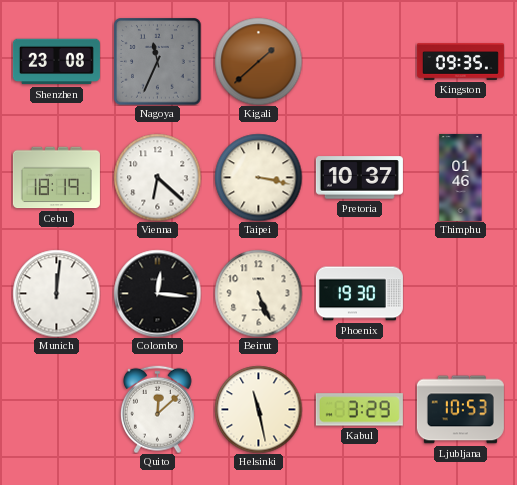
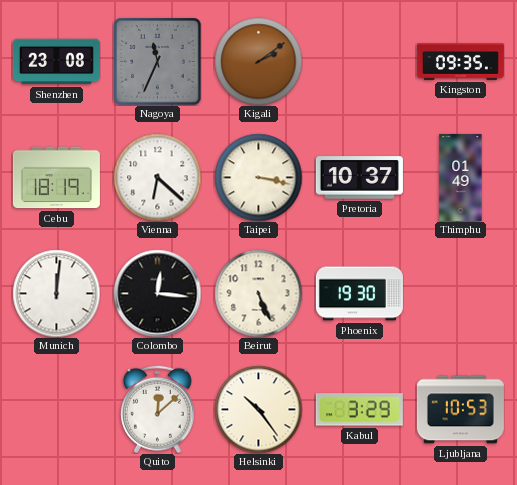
Kigali: 1:38 -> 2:09
Thimphu: 01:46 -> 01:49
Helsinki: 11:28 -> 10:24
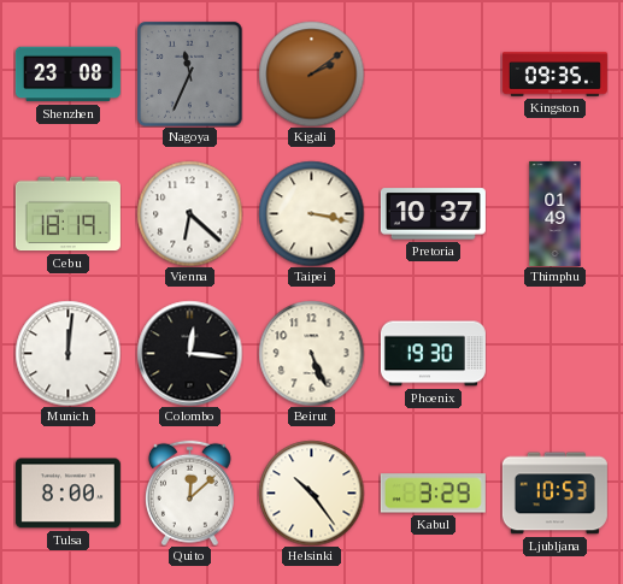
Tulsa: none -> 8:00
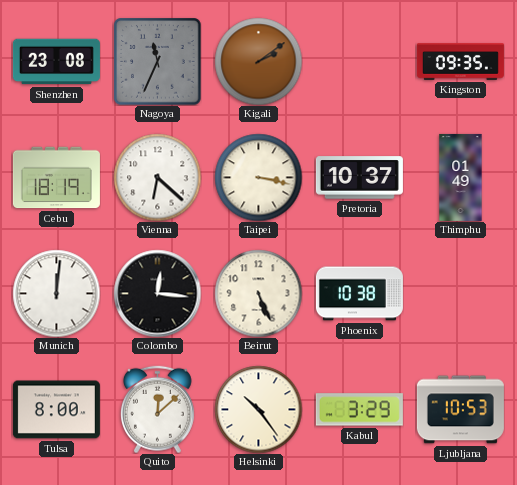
Phoenix: 19:30 -> 10:38
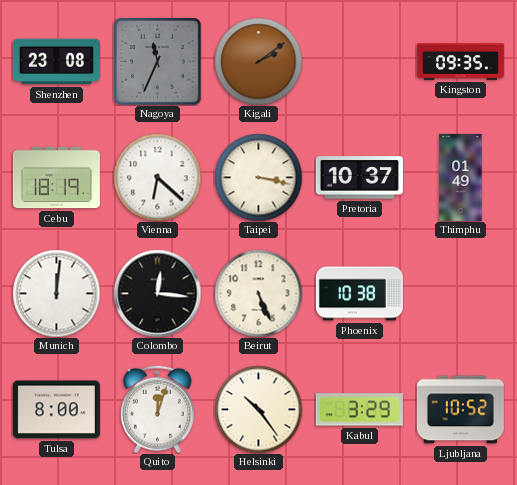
Quito: 12:08 -> 12:03
Ljubljana: 10:53 -> 10:52
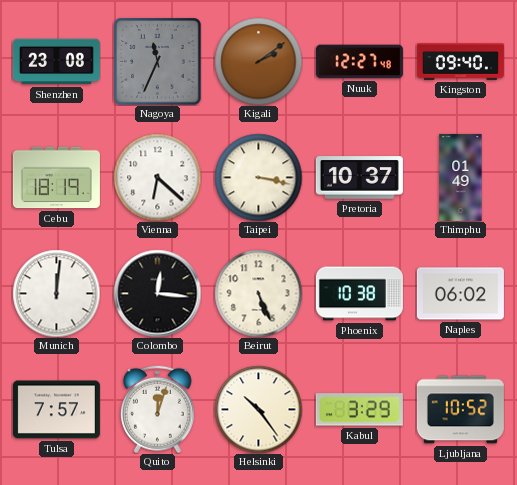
Nuuk: none -> 12:27
Kingston: 09:35 -> 09:40
Naples: none -> 06:02
Tulsa: 8:00 -> 7:57
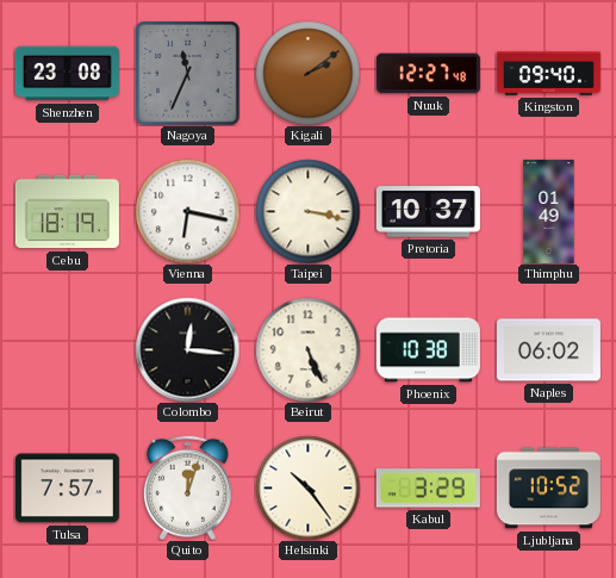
Vienna: 6:22 -> 6:17
Munich: 12:01 -> none
